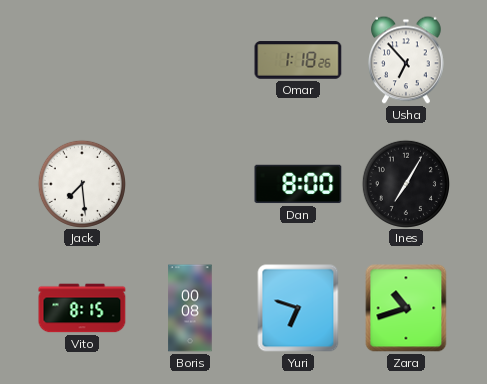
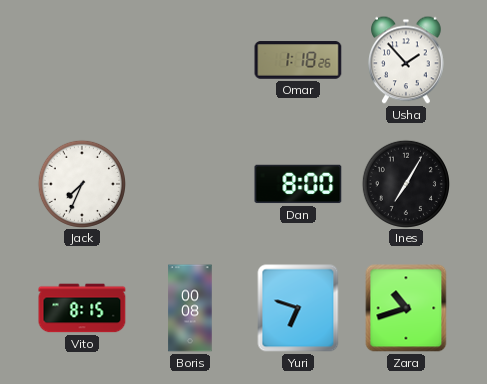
Usha: 6:53 -> 1:53
Jack: 7:29 -> 7:34
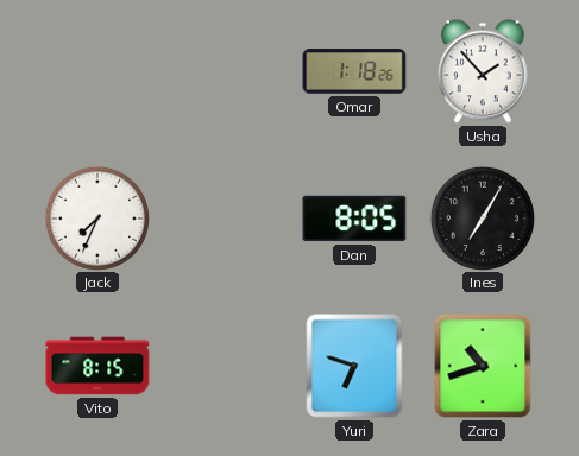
Dan: 8:00 -> 8:05
Boris: 00:08 -> none
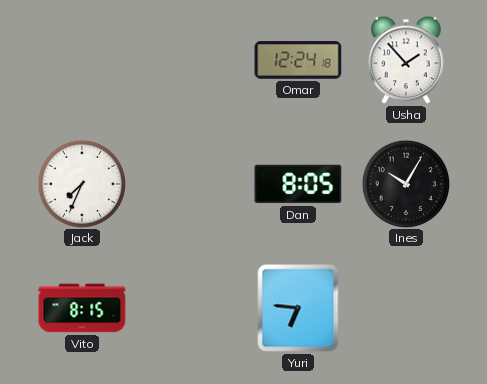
Omar: 1:18 -> 12:24
Ines: 7:05 -> 10:05
Yuri: 6:48 -> 6:46
Zara: 10:42 -> none
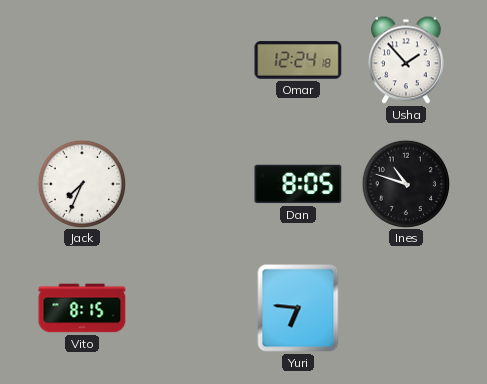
Ines: 10:05 -> 10:48
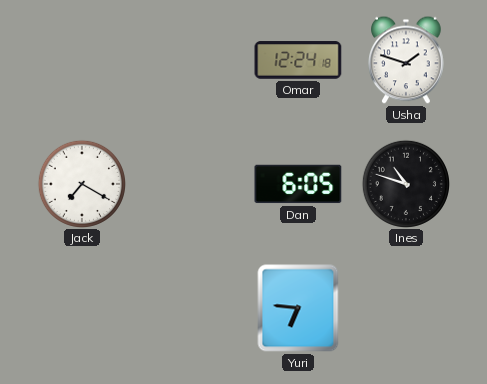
Usha: 1:53 -> 1:48
Jack: 7:34 -> 7:20
Dan: 8:05 -> 6:05
Vito: 8:15 -> none
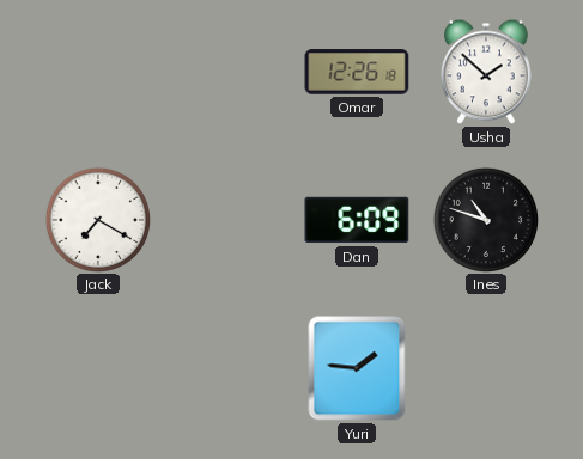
Omar: 12:24 -> 12:26
Usha: 1:48 -> 1:52
Dan: 6:05 -> 6:09
Yuri: 6:46 -> 1:46
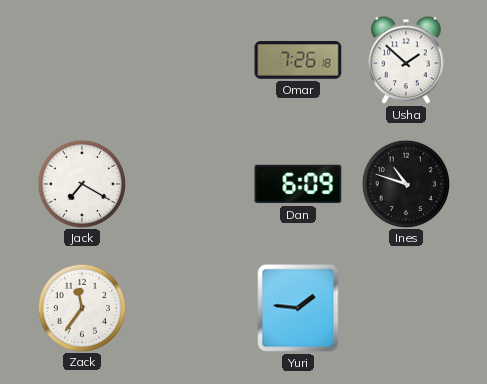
Omar: 12:26 -> 7:26
Zack: none -> 11:36
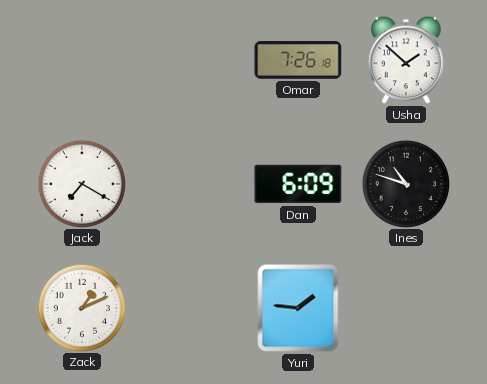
Zack: 11:36 -> 1:11
